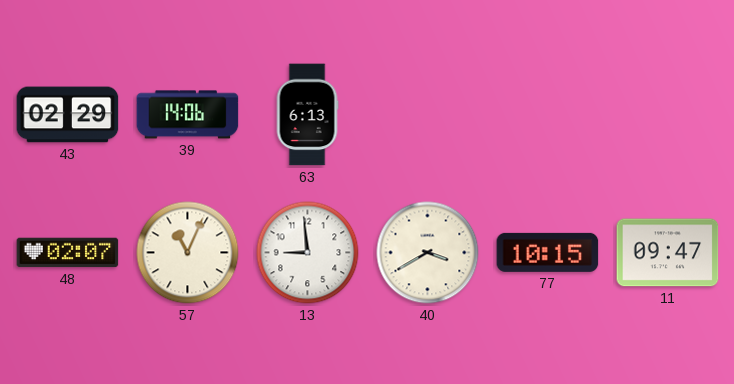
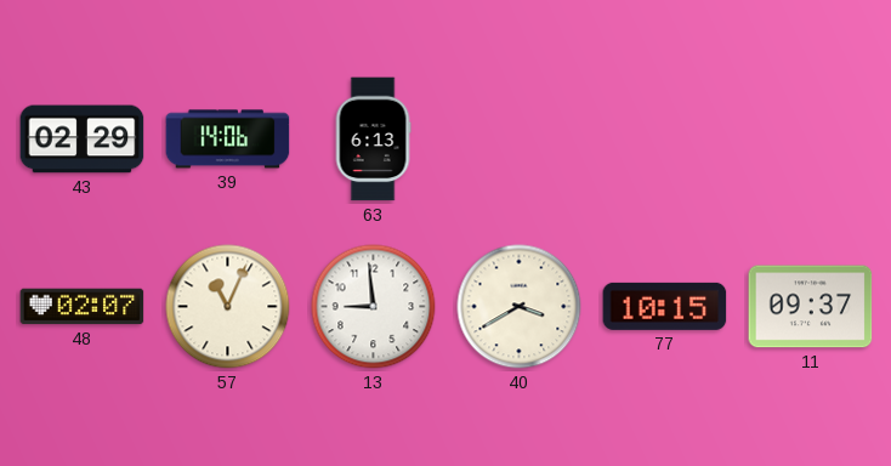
11: 09:47 -> 09:37
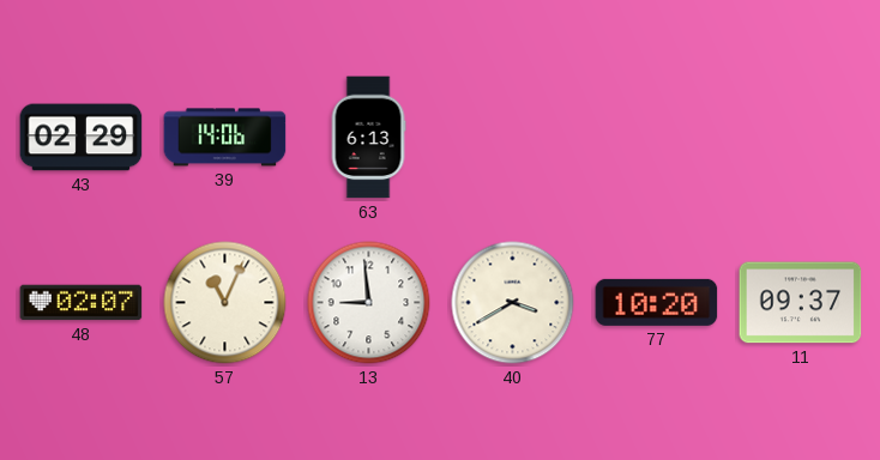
77: 10:15 -> 10:20
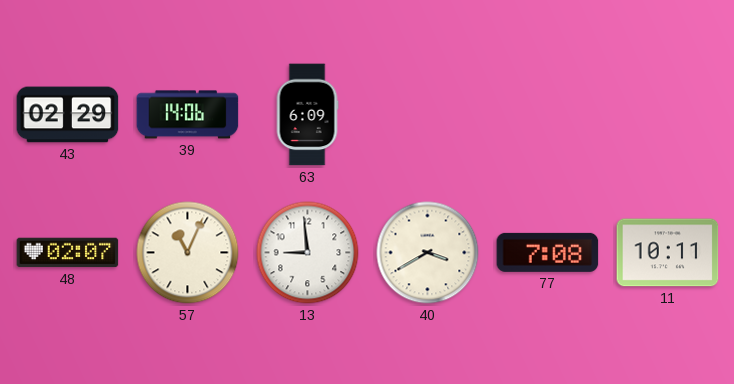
63: 6:13 -> 6:09
77: 10:20 -> 7:08
11: 09:37 -> 10:11
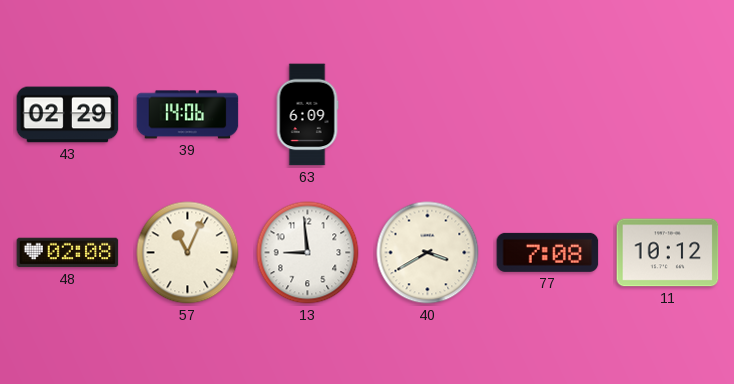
48: 02:07 -> 02:08
11: 10:11 -> 10:12
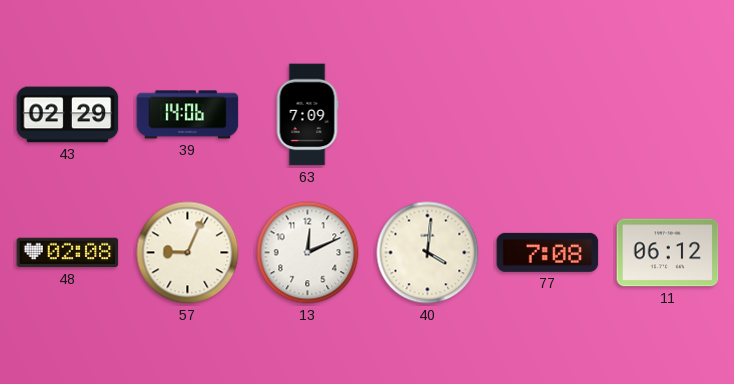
63: 6:09 -> 7:09
57: 11:04 -> 9:04
13: 8:59 -> 12:11
40: 3:40 -> 4:01
11: 10:12 -> 06:12
